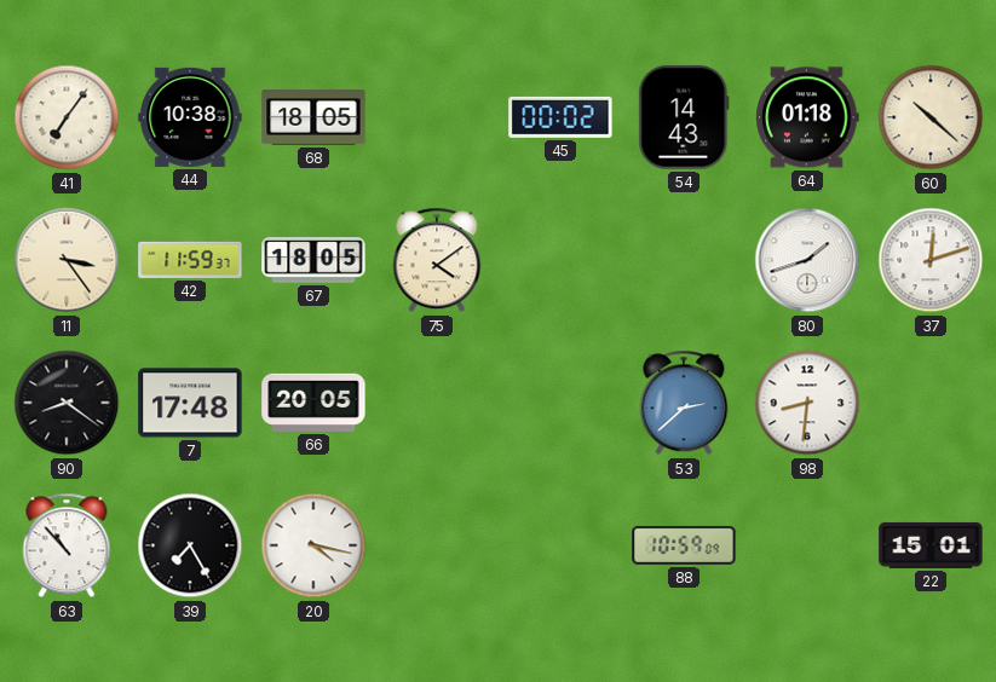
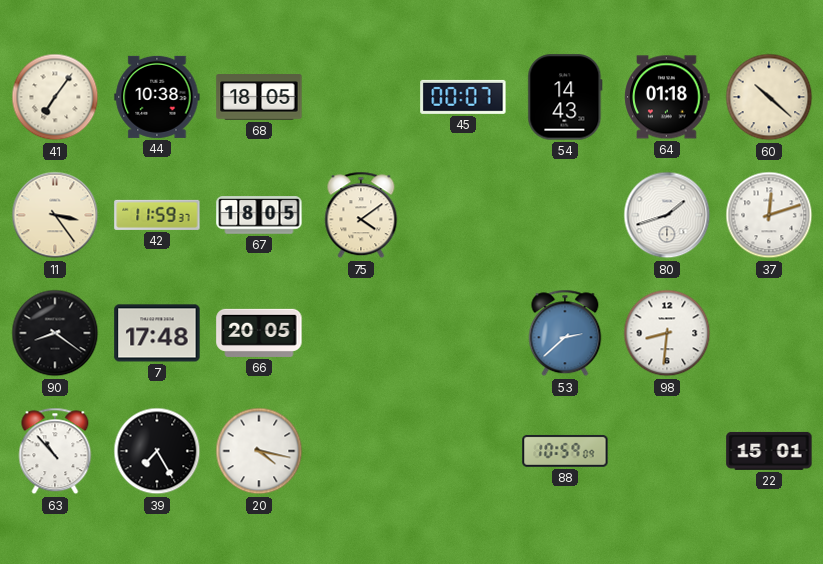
45: 00:02 -> 00:07
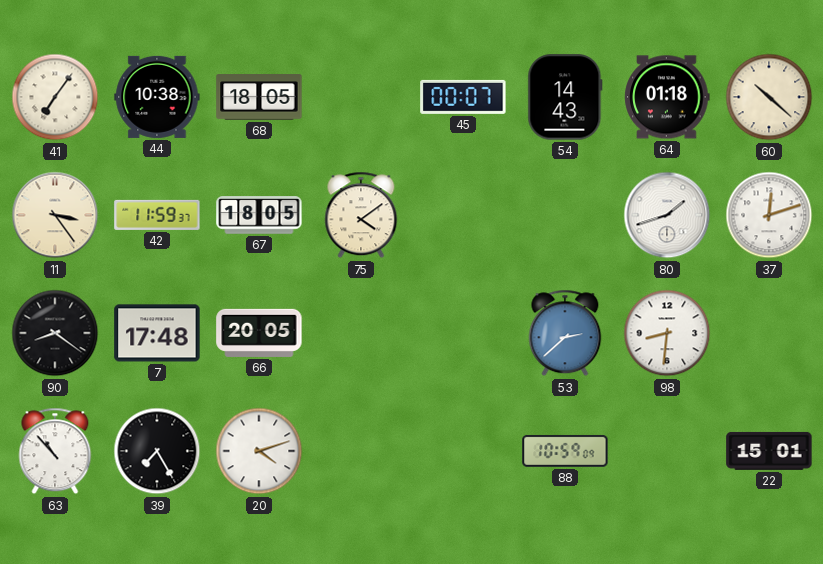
20: 4:17 -> 4:12
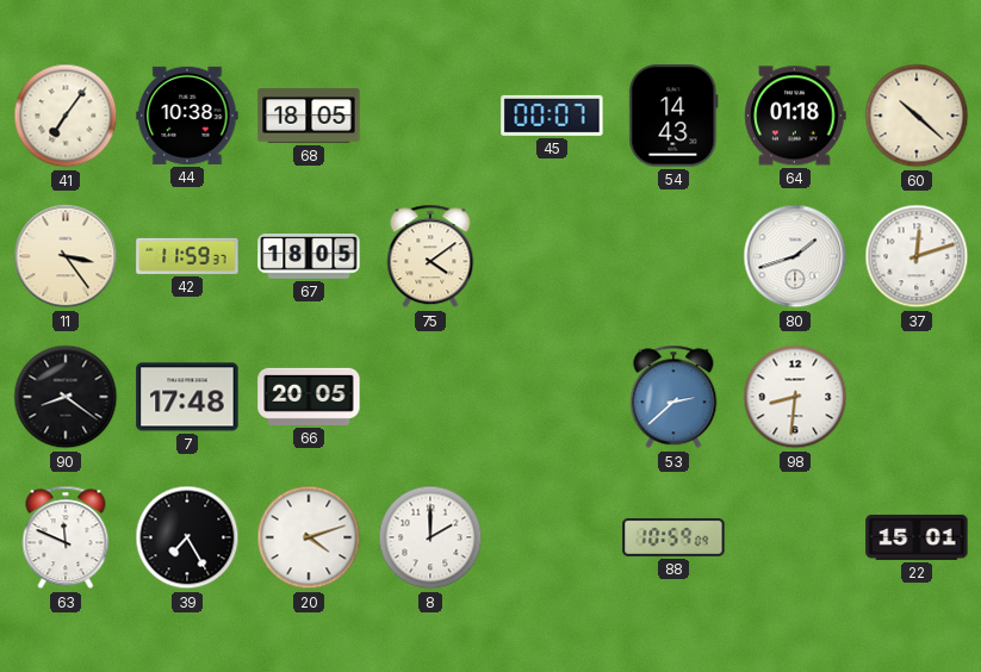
63: 10:53 -> 11:49
8: none -> 2:00
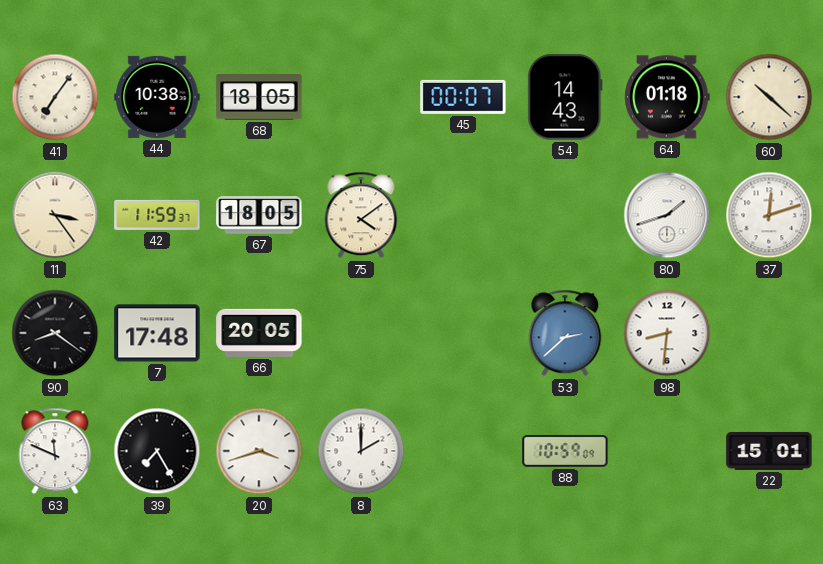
20: 4:12 -> 3:42
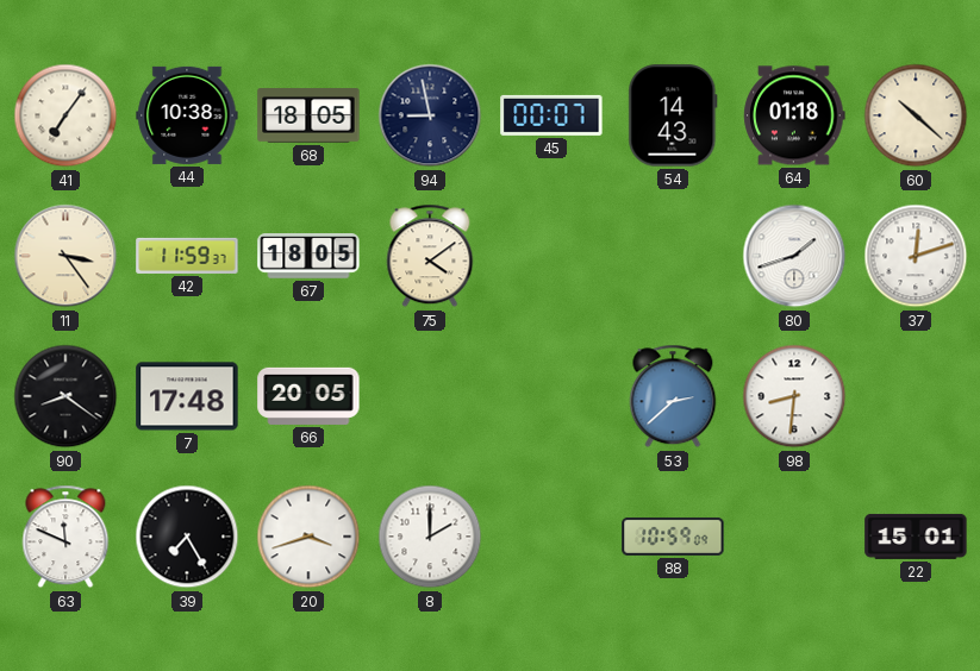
94: none -> 8:58
